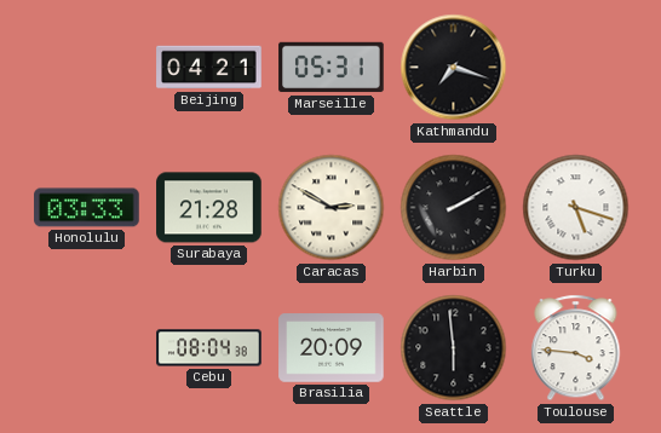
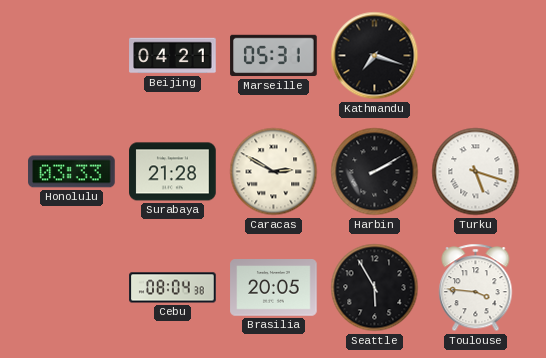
Brasilia: 20:09 -> 20:05
Seattle: 5:59 -> 5:55
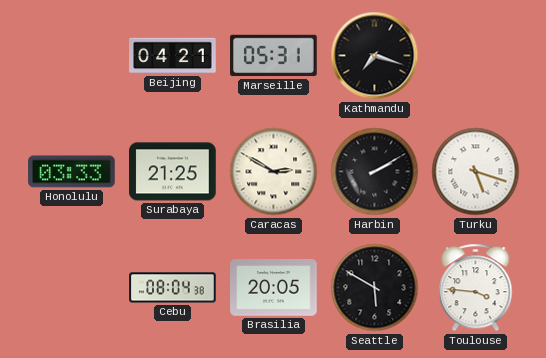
Surabaya: 21:28 -> 21:25
Seattle: 5:55 -> 5:50
